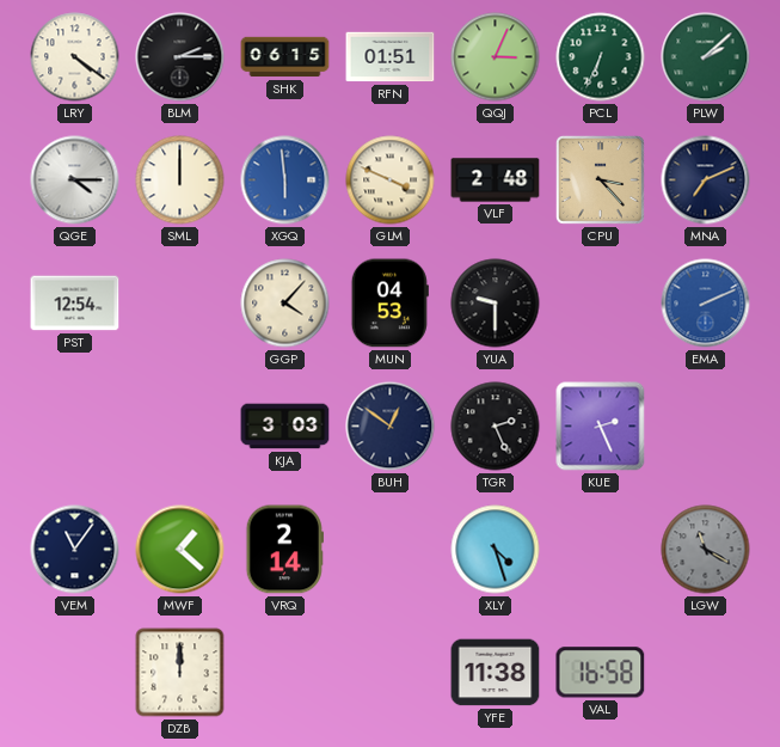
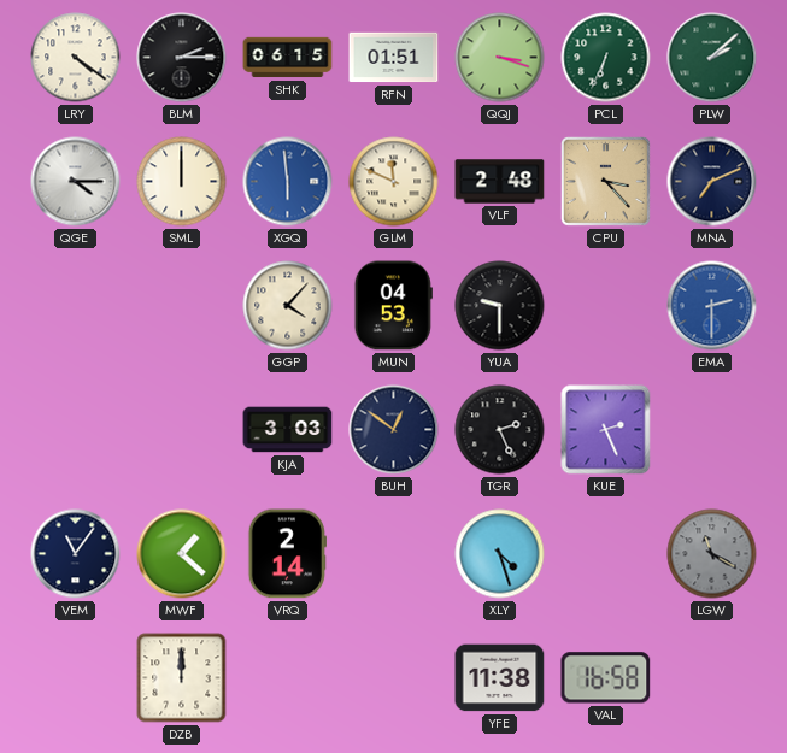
QQJ: 3:04 -> 3:18
GLM: 3:49 -> 11:49
PST: 12:54 -> none
EMA: 2:11 -> 2:30
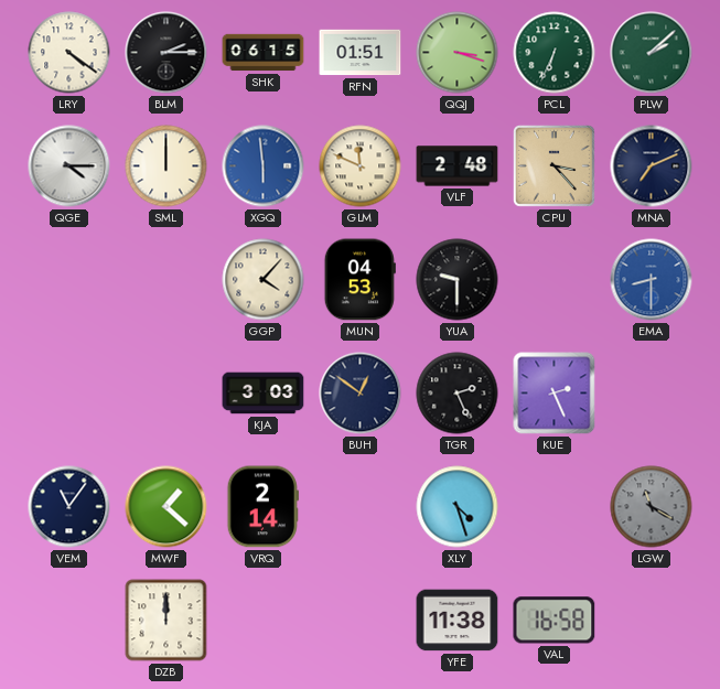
EMA: 2:30 -> 8:30
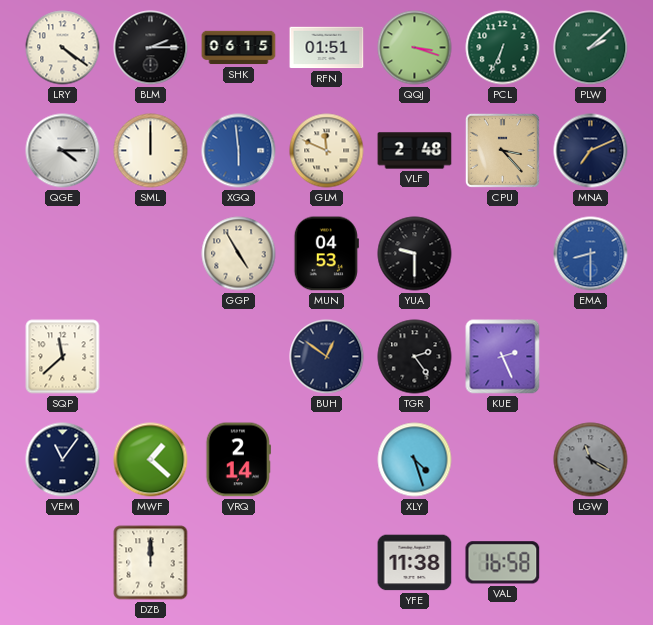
GGP: 4:07 -> 4:55
SQP: none -> 11:38
KJA: 3:03 -> none
TGR: 2:26 -> 2:24
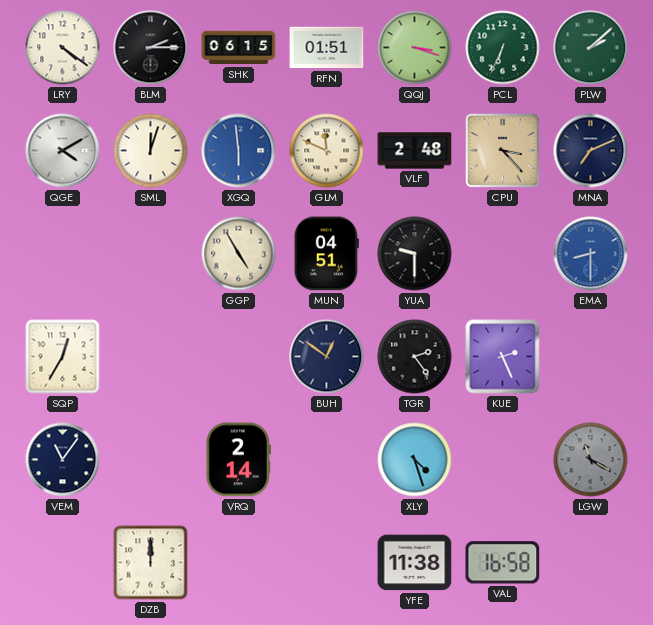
QGE: 4:15 -> 4:10
SML: 12:00 -> 12:03
MUN: 04:53 -> 04:51
SQP: 11:38 -> 12:35
MWF: 1:22 -> none
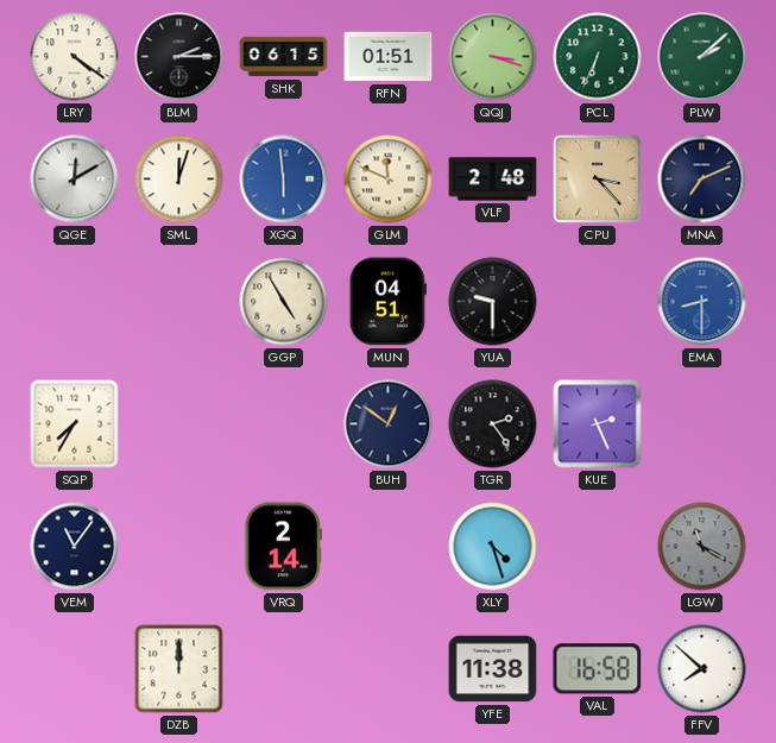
QGE: 4:10 -> 12:10
SQP: 12:35 -> 7:35
FFV: none -> 7:52
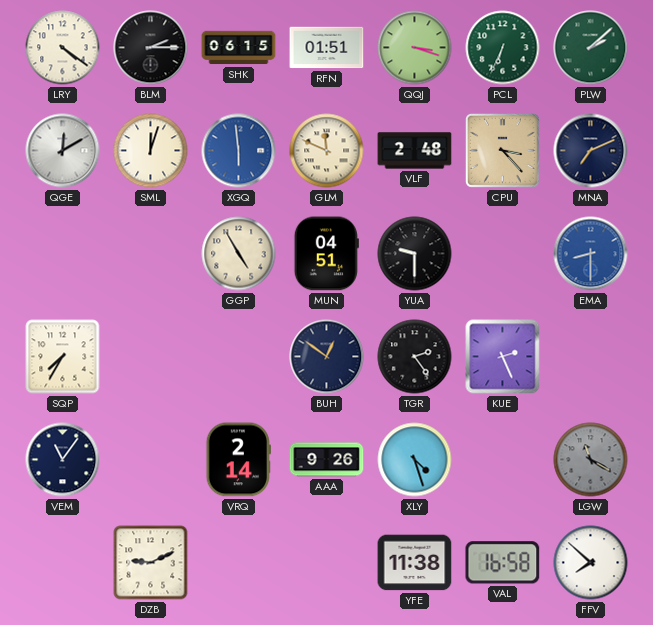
AAA: none -> 9:26
DZB: 12:00 -> 9:11
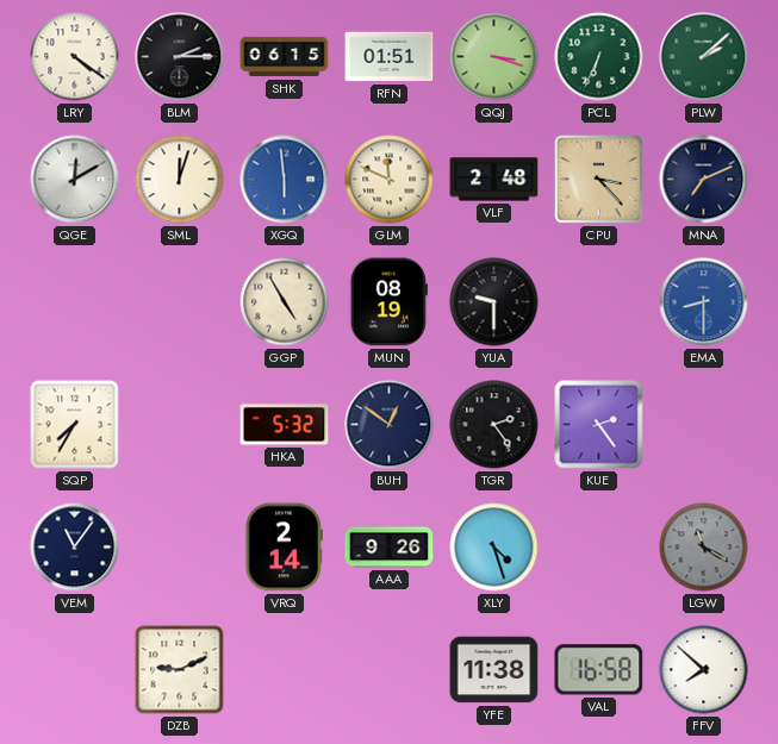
MUN: 04:51 -> 08:19
HKA: none -> 5:32
KUE: 2:26 -> 2:24
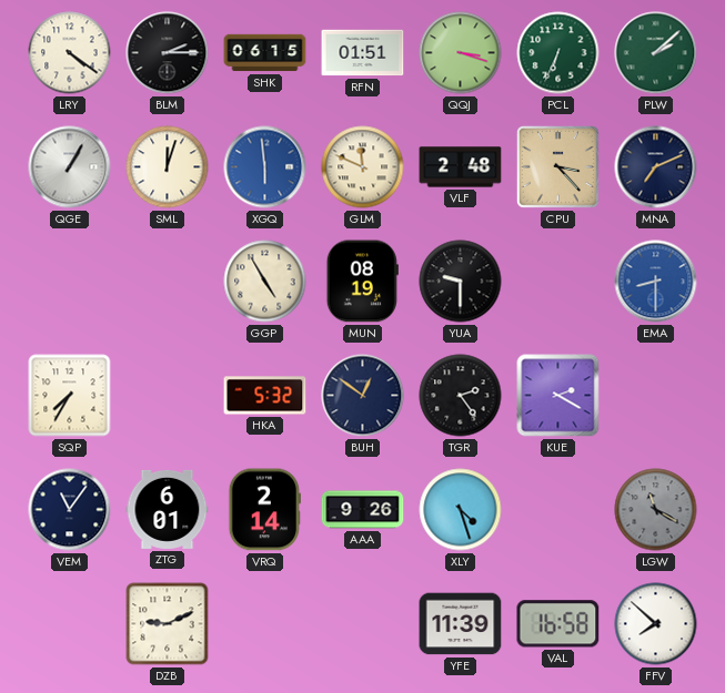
QGE: 12:10 -> 1:05
KUE: 2:24 -> 2:20
ZTG: none -> 6:01
YFE: 11:38 -> 11:39
